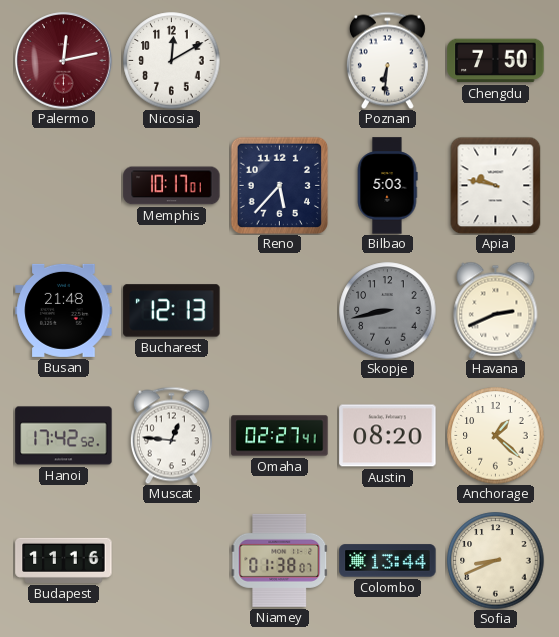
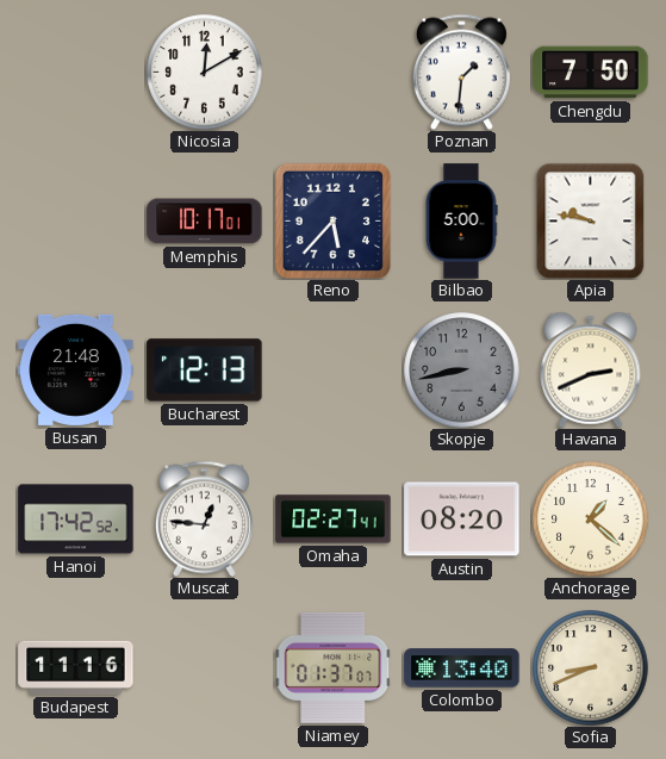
Palermo: 12:13 -> none
Poznan: 6:31 -> 1:31
Bilbao: 5:03 -> 5:00
Niamey: 01:38 -> 01:37
Colombo: 13:44 -> 13:40
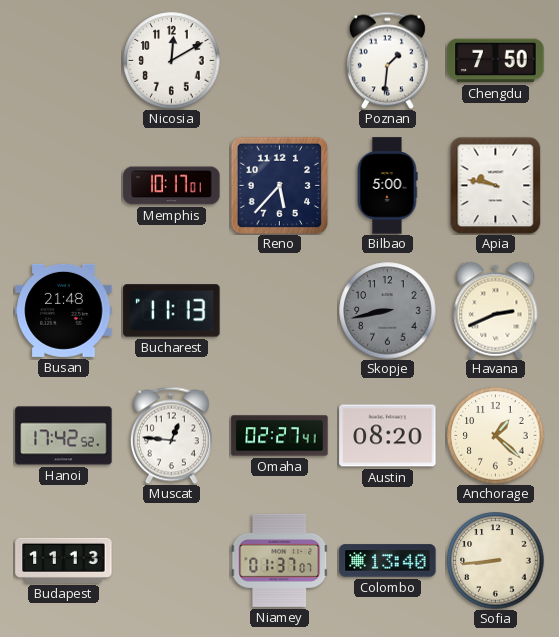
Bucharest: 12:13 -> 11:13
Budapest: 11:16 -> 11:13
Sofia: 8:41 -> 8:44
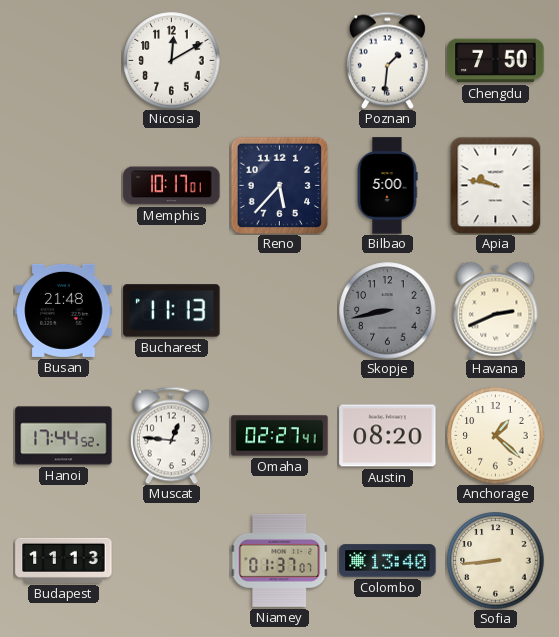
Hanoi: 17:42 -> 17:44
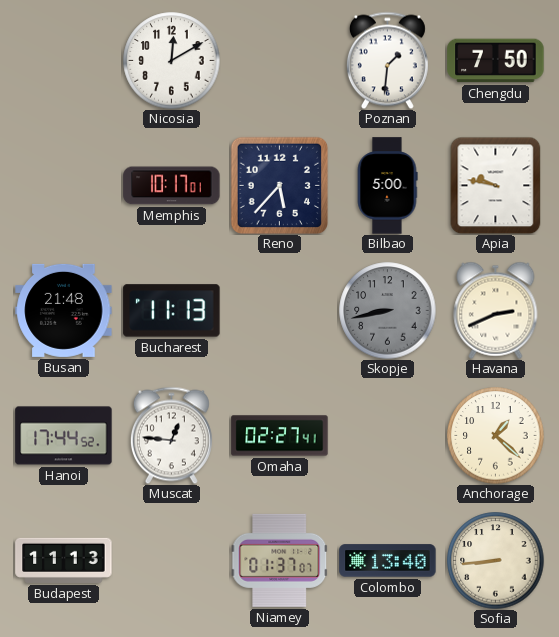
Austin: 08:20 -> none
